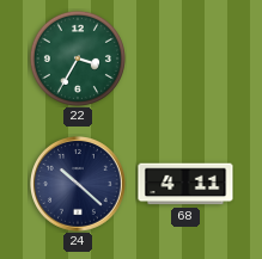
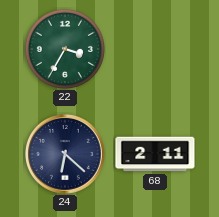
24: 10:22 -> 6:22
68: 4:11 -> 2:11
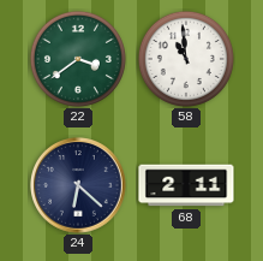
22: 3:35 -> 3:39
58: none -> 10:59
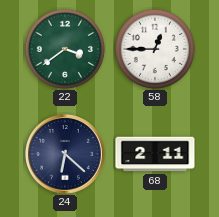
58: 10:59 -> 12:45
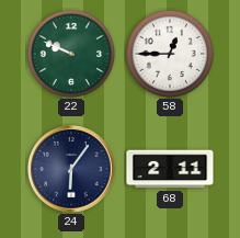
22: 3:39 -> 9:49
24: 6:22 -> 6:06
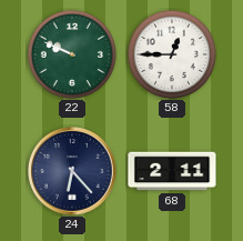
24: 6:06 -> 6:23
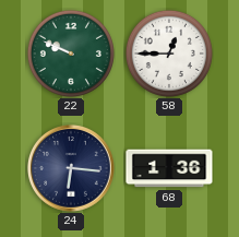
24: 6:23 -> 6:16
68: 2:11 -> 1:36
